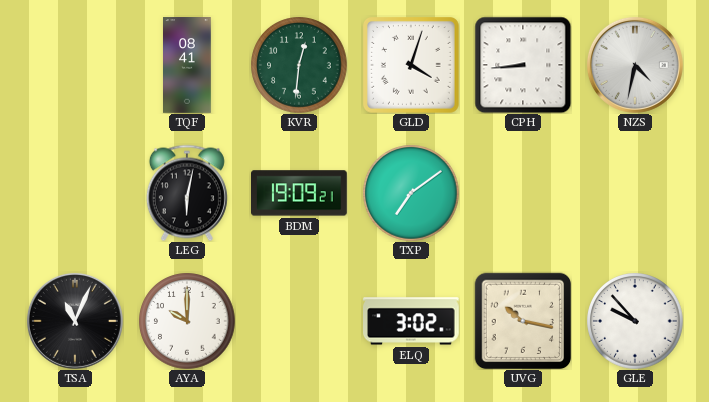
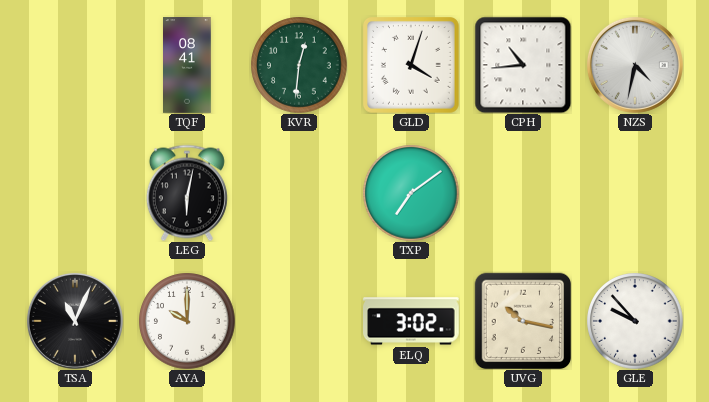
CPH: 8:44 -> 10:44
BDM: 19:09 -> none
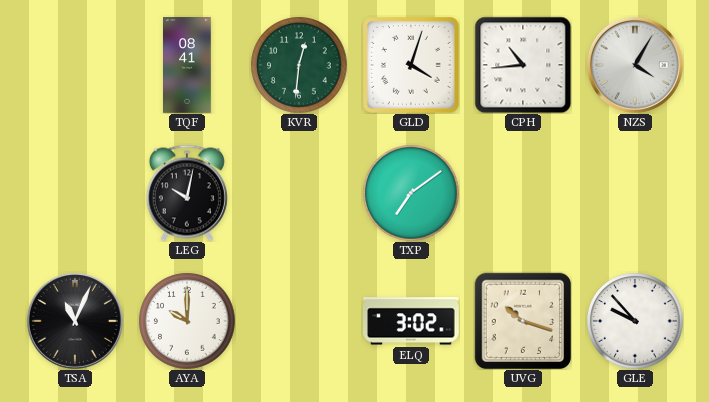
NZS: 4:32 -> 4:05
LEG: 6:02 -> 10:02
UVG: 10:17 -> 10:18
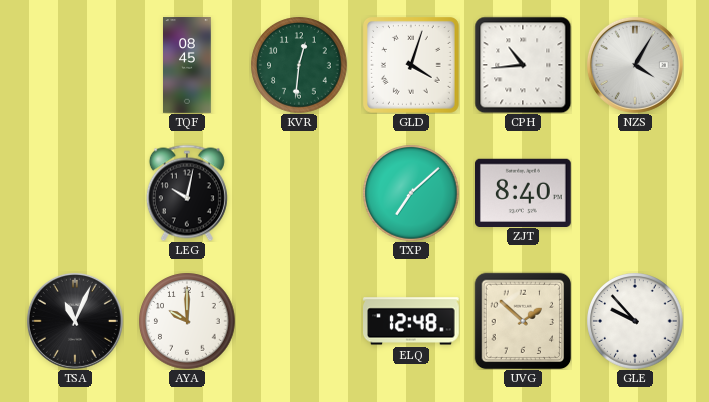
TQF: 08:41 -> 08:45
TXP: 7:09 -> 7:08
ZJT: none -> 8:40
ELQ: 3:02 -> 12:48
UVG: 10:18 -> 1:52
